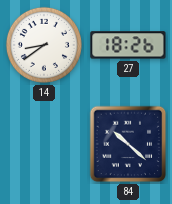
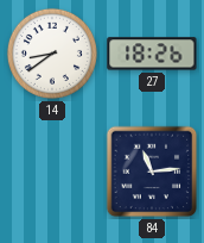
84: 10:22 -> 11:14
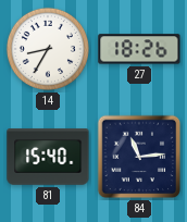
14: 8:39 -> 8:35
81: none -> 15:40
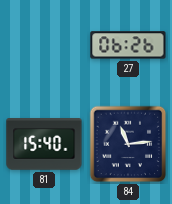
14: 8:35 -> none
27: 18:26 -> 06:26
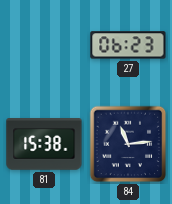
27: 06:26 -> 06:23
81: 15:40 -> 15:38
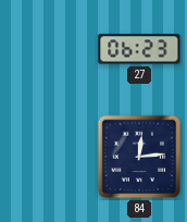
81: 15:38 -> none
84: 11:14 -> 12:14
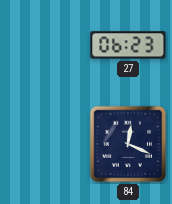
84: 12:14 -> 12:19
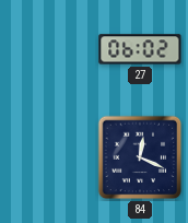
27: 06:23 -> 06:02
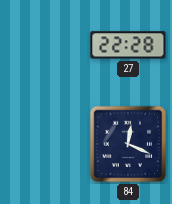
27: 06:02 -> 22:28
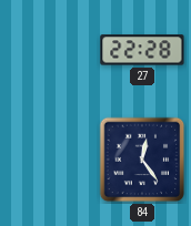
84: 12:19 -> 12:24
